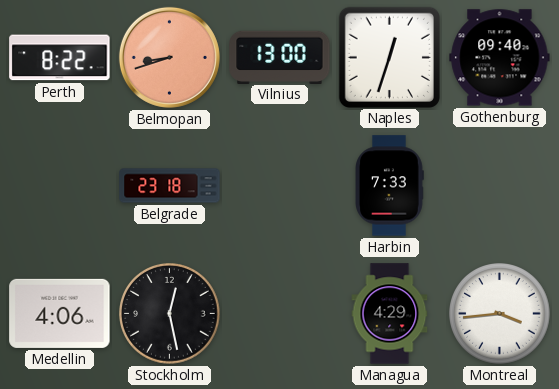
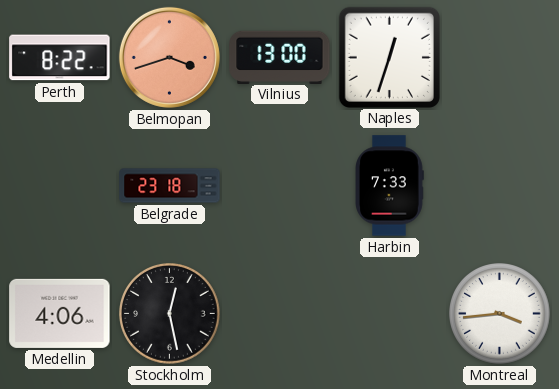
Belmopan: 8:42 -> 3:42
Gothenburg: 09:40 -> none
Managua: 4:29 -> none
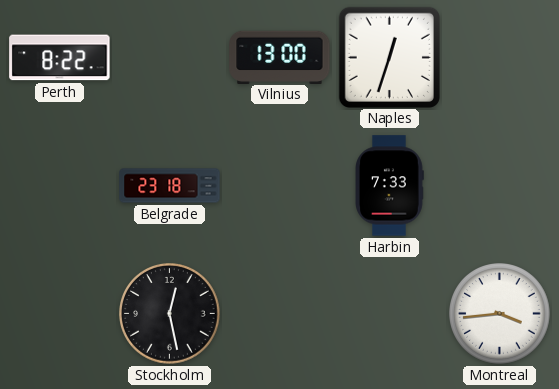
Belmopan: 3:42 -> none
Medellin: 4:06 -> none
